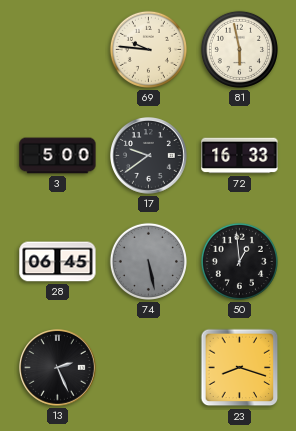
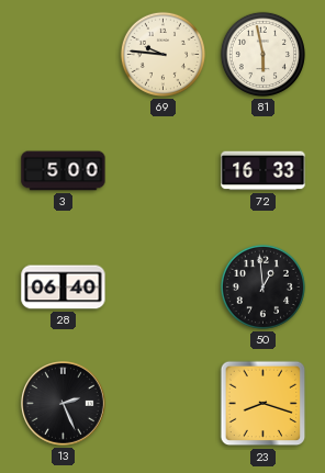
17: 9:39 -> none
28: 06:45 -> 06:40
74: 5:28 -> none
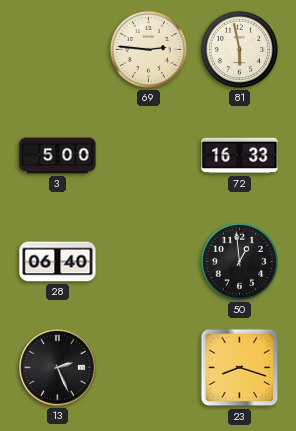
69: 9:46 -> 2:46
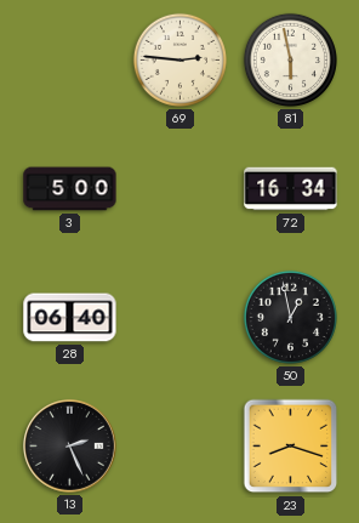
72: 16:33 -> 16:34
50: 12:59 -> 12:58
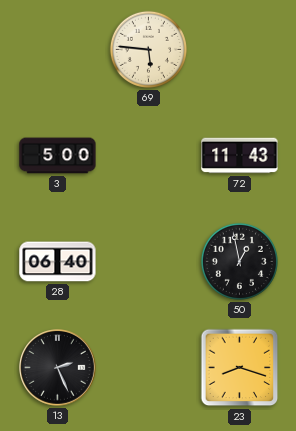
69: 2:46 -> 5:46
81: 5:58 -> none
72: 16:34 -> 11:43
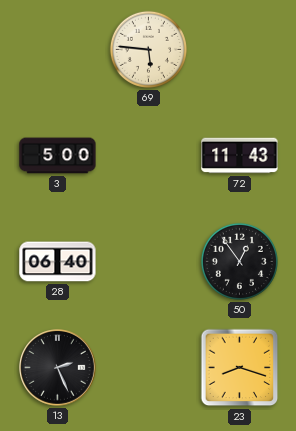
50: 12:58 -> 12:54
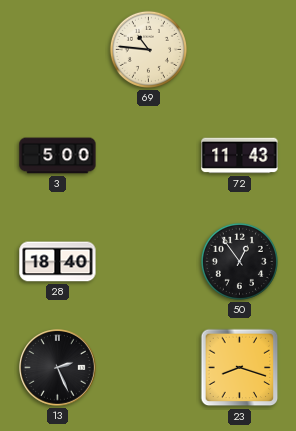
69: 5:46 -> 10:46
28: 06:40 -> 18:40
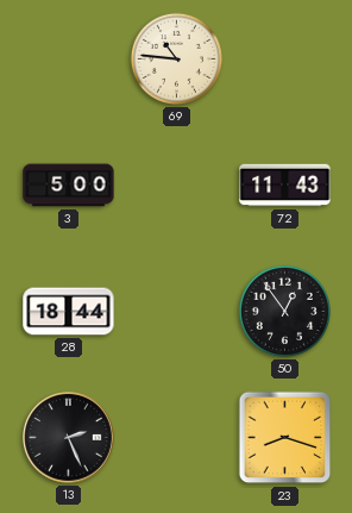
28: 18:40 -> 18:44
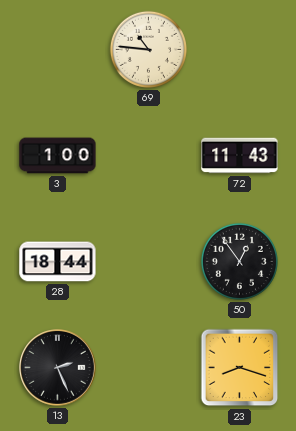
3: 5:00 -> 1:00
